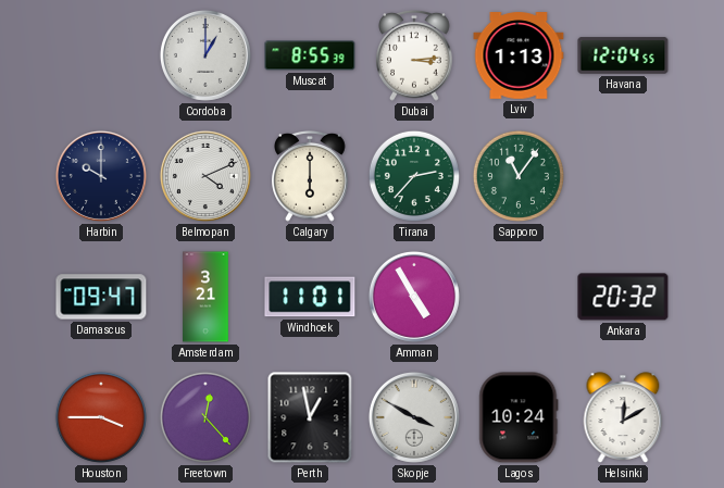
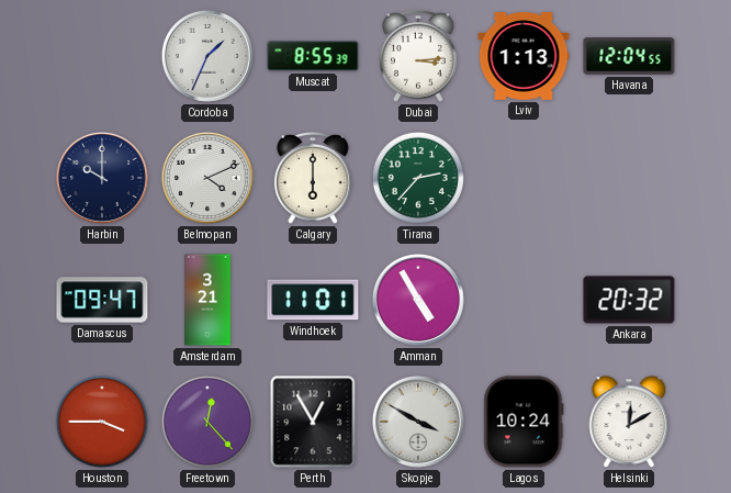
Cordoba: 1:00 -> 1:34
Sapporo: 11:06 -> none
Perth: 12:58 -> 12:55
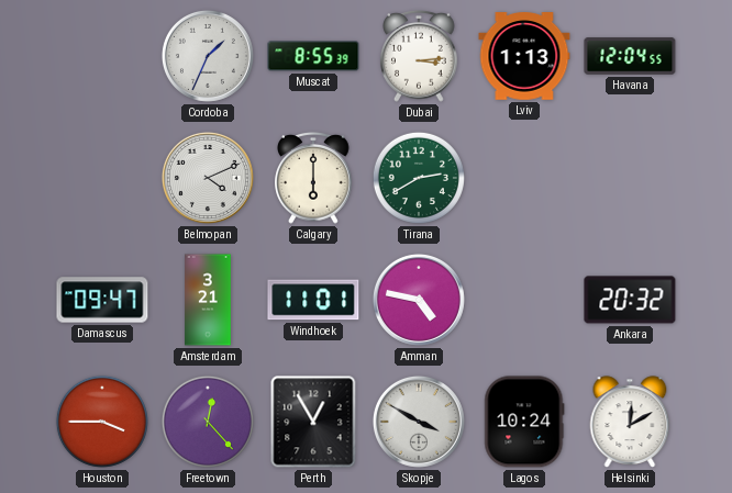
Harbin: 10:00 -> none
Tirana: 2:37 -> 2:40
Amman: 4:55 -> 4:47
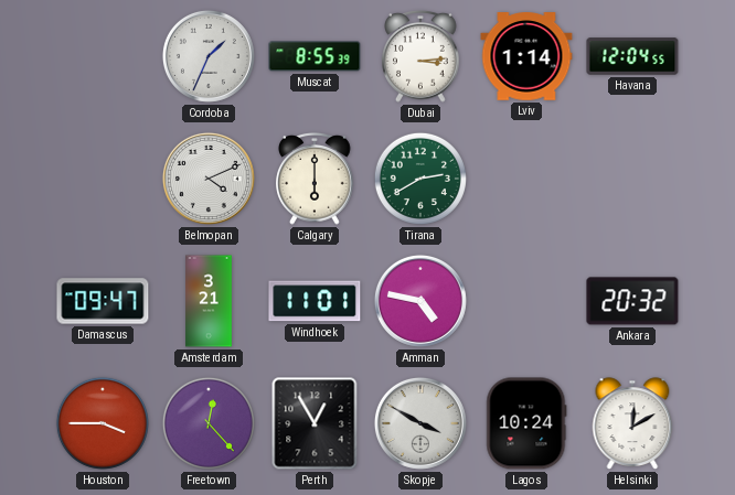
Lviv: 1:13 -> 1:14
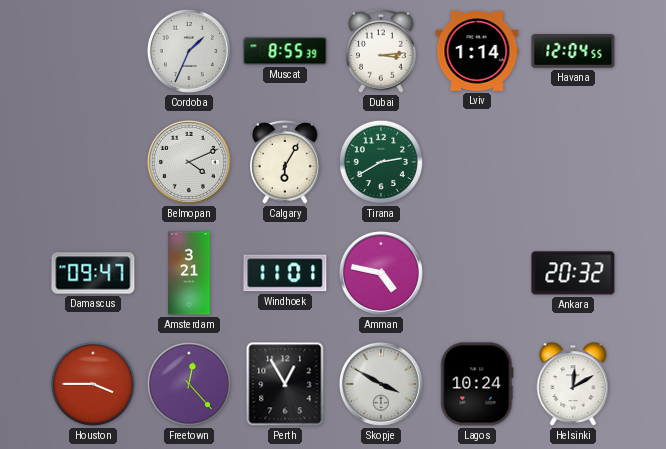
Calgary: 6:00 -> 6:05
